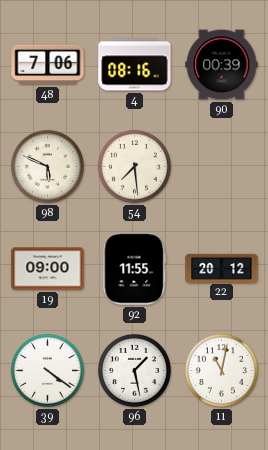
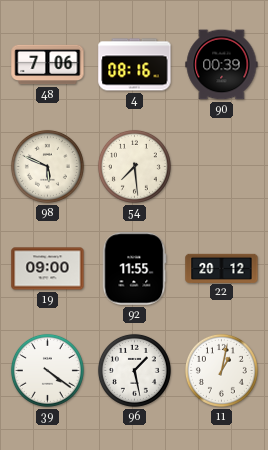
11: 11:02 -> 1:02
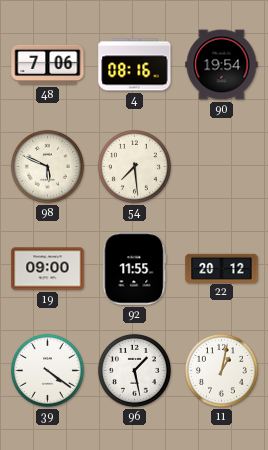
90: 00:39 -> 19:54
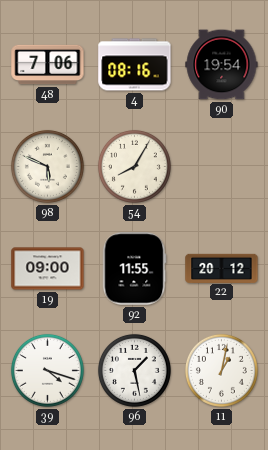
54: 7:29 -> 8:05
39: 4:21 -> 4:18
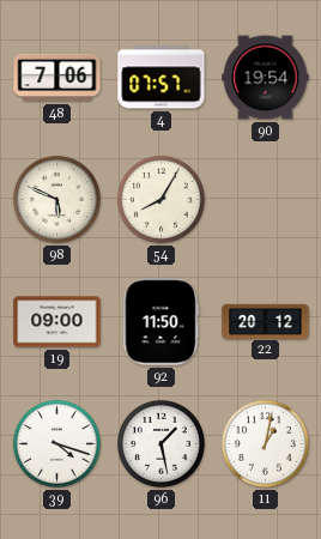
4: 08:16 -> 07:57
92: 11:55 -> 11:50
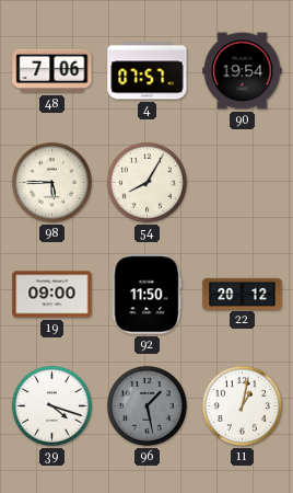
98: 5:49 -> 5:45
96 dial: white -> grey
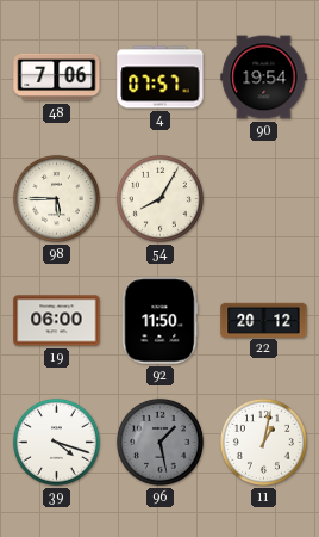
19: 09:00 -> 06:00
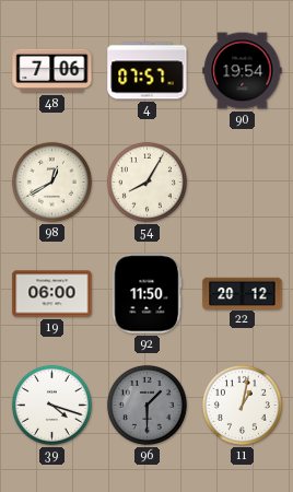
98: 5:45 -> 12:40
96: 1:28 -> 1:30
